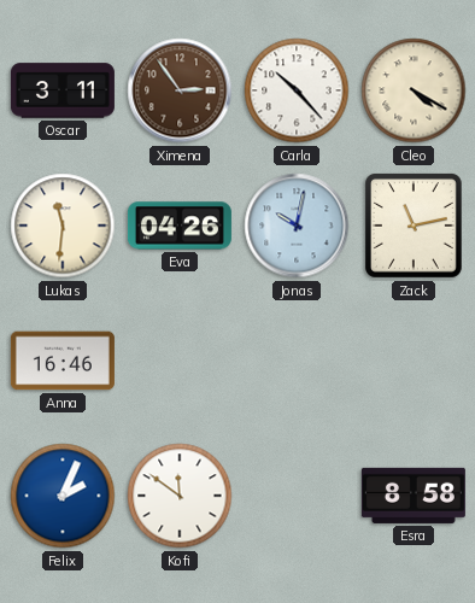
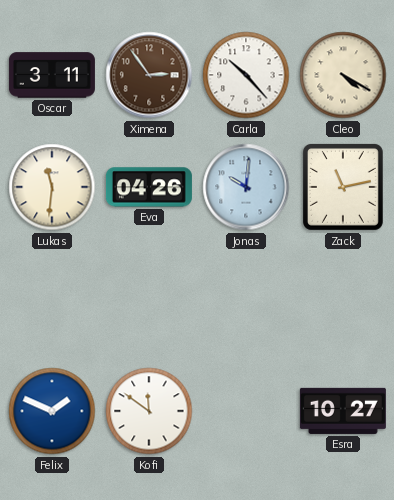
Jonas: 10:02 -> 10:01
Anna: 16:46 -> none
Felix: 2:04 -> 1:49
Esra: 8:58 -> 10:27
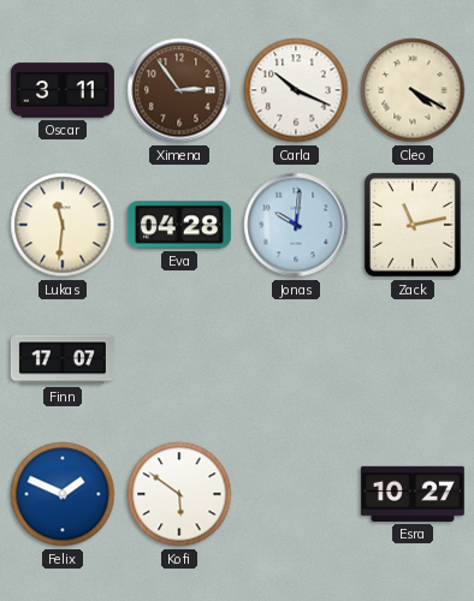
Carla: 10:23 -> 10:19
Eva: 04:26 -> 04:28
Finn: none -> 17:07
Kofi: 11:51 -> 5:51
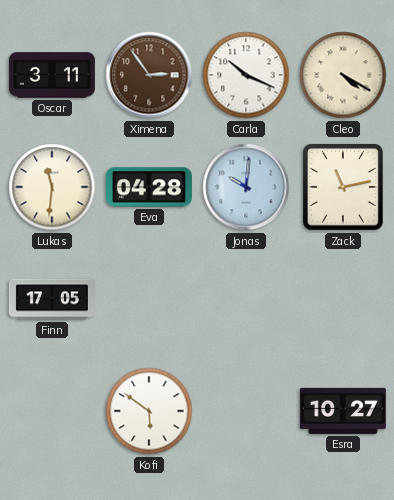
Finn: 17:07 -> 17:05
Felix: 1:49 -> none
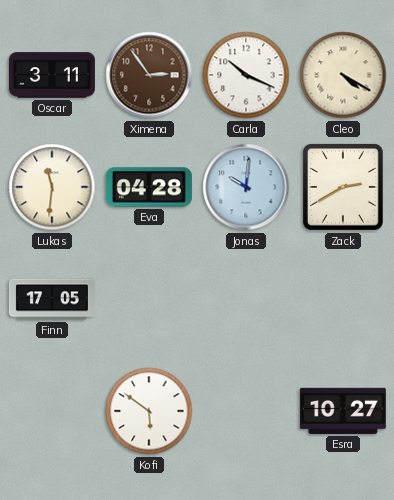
Zack: 11:13 -> 2:40
